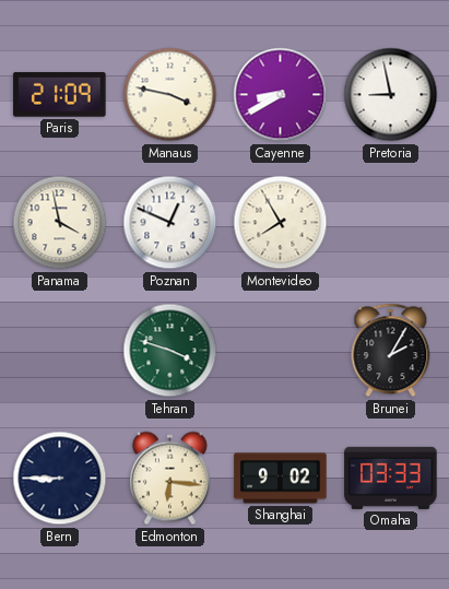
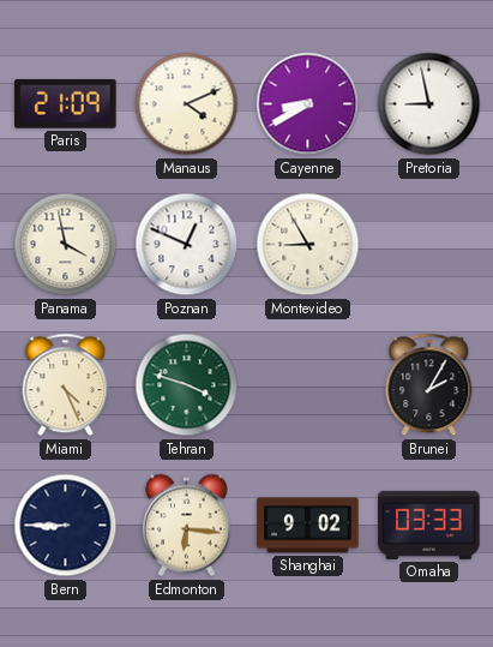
Manaus: 3:47 -> 4:11
Montevideo: 7:55 -> 8:55
Miami: none -> 4:26
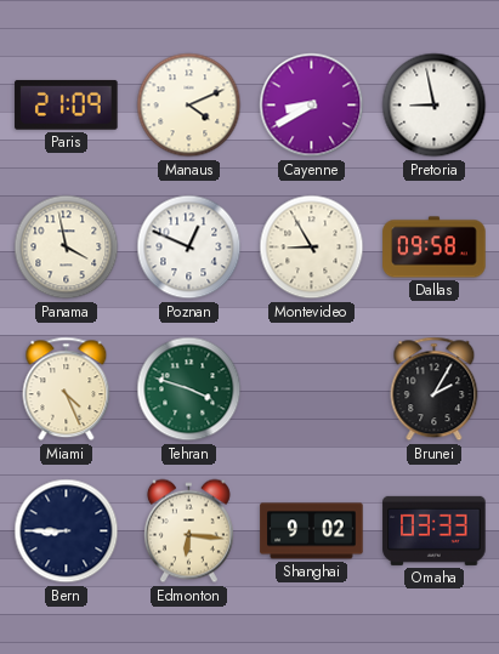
Dallas: none -> 09:58
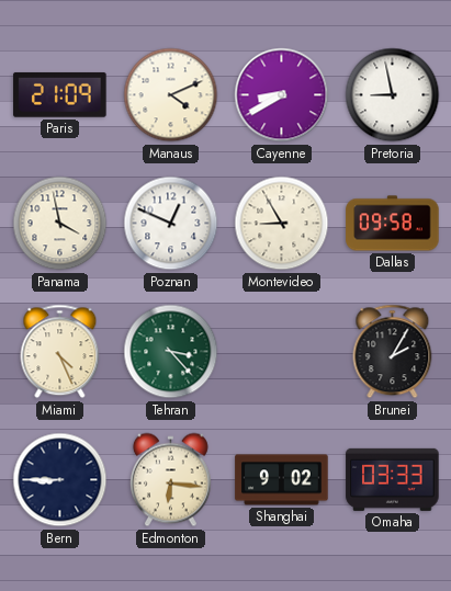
Tehran: 3:48 -> 3:23
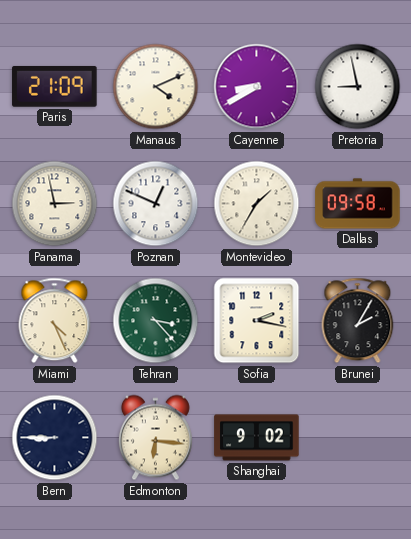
Panama: 3:58 -> 2:58
Montevideo: 8:55 -> 1:35
Sofia: none -> 2:17
Omaha: 03:33 -> none
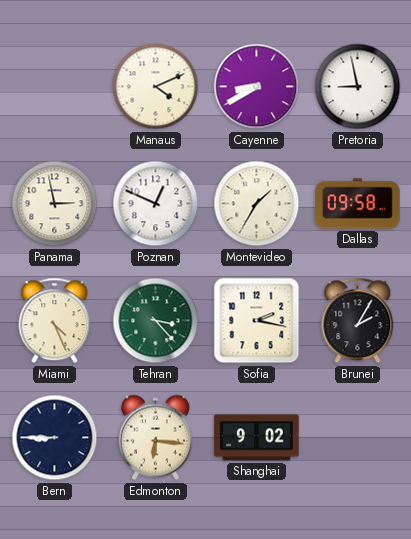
Paris: 21:09 -> none
